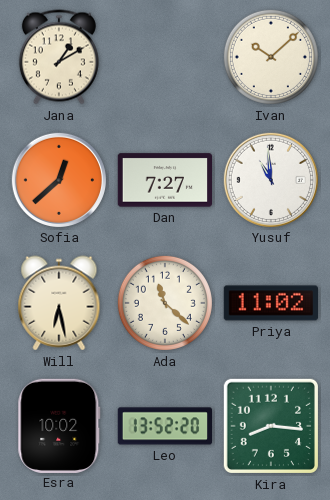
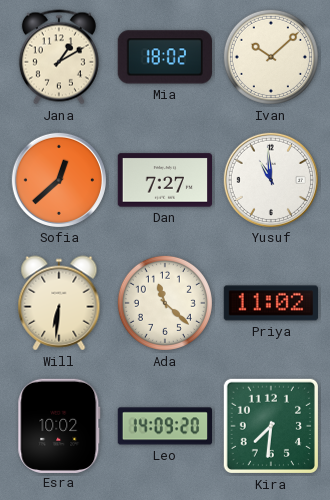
Mia: none -> 18:02
Will: 6:28 -> 6:31
Leo: 13:52 -> 14:09
Kira: 8:16 -> 7:31
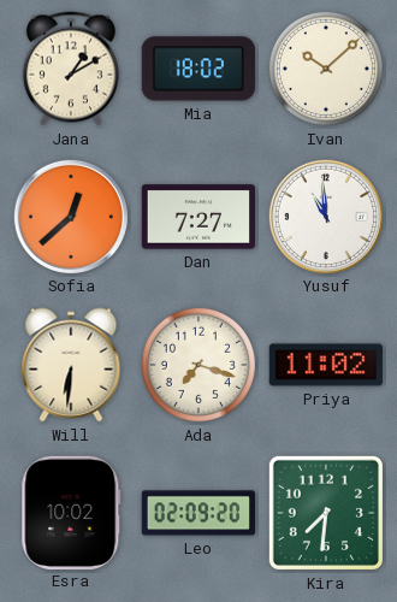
Ada: 11:22 -> 7:18
Leo: 14:09 -> 02:09
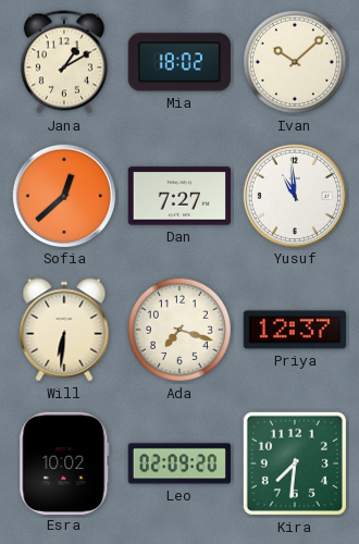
Priya: 11:02 -> 12:37
